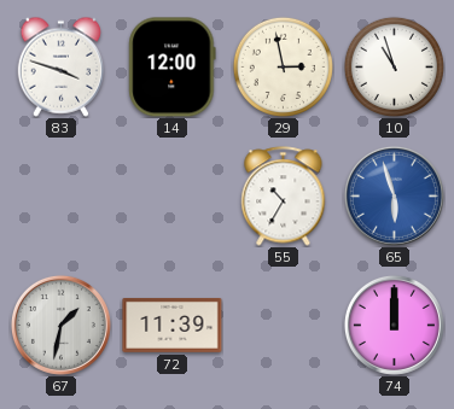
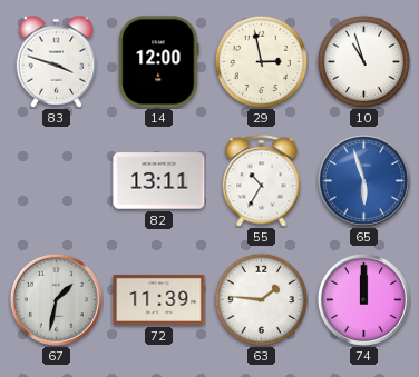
82: none -> 13:11
63: none -> 1:46
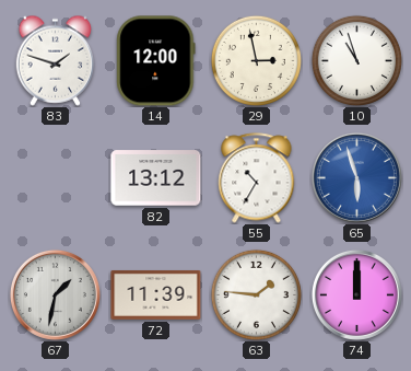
83: 3:48 -> 1:48
82: 13:11 -> 13:12
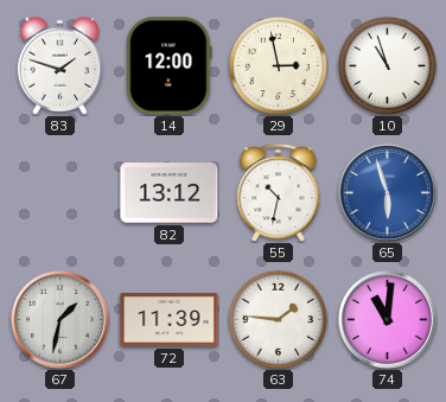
55: 10:35 -> 10:32
74: 12:00 -> 11:01
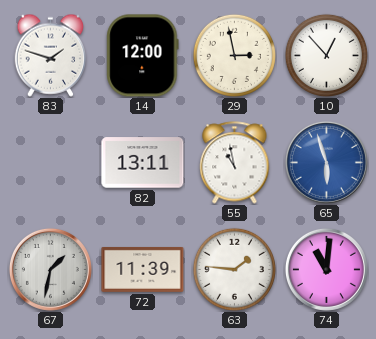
10: 10:57 -> 12:53
82: 13:12 -> 13:11
55: 10:32 -> 10:58
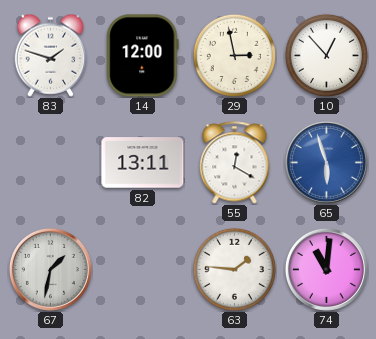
55: 10:58 -> 12:20
72: 11:39 -> none
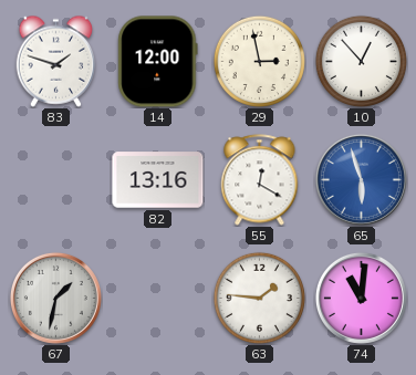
82: 13:11 -> 13:16
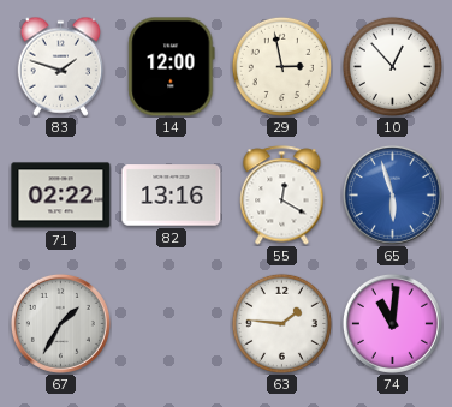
71: none -> 02:22
67: 1:32 -> 1:35
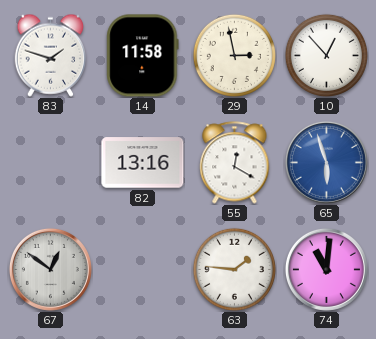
14: 12:00 -> 11:58
71: 02:22 -> none
67: 1:35 -> 12:51
